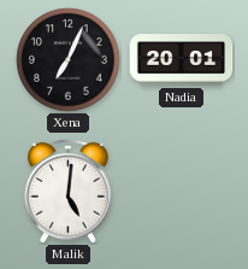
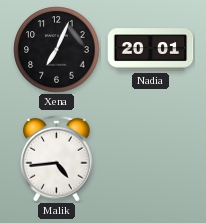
Malik: 5:01 -> 4:44
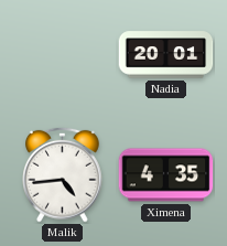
Xena: 7:04 -> none
Ximena: none -> 4:35
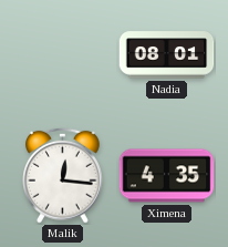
Nadia: 20:01 -> 08:01
Malik: 4:44 -> 12:16
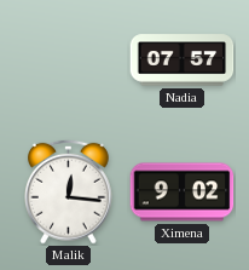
Nadia: 08:01 -> 07:57
Ximena: 4:35 -> 9:02
